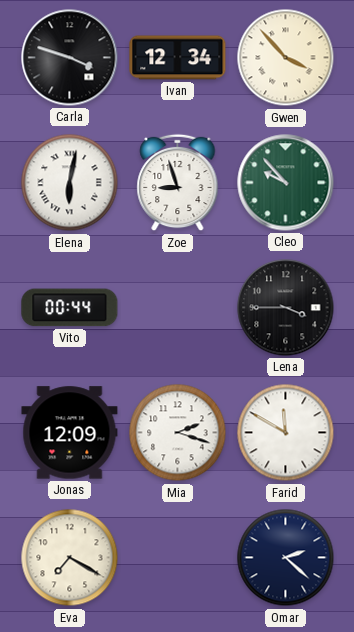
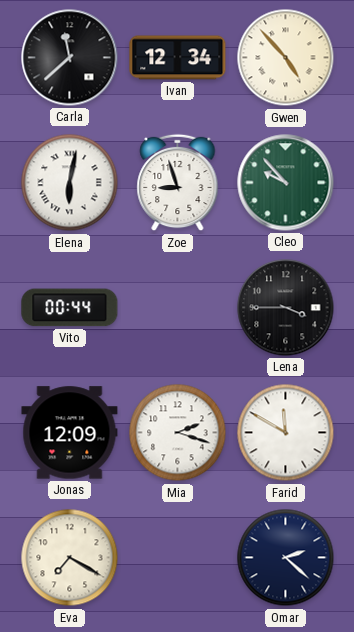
Carla: 3:48 -> 11:38
Gwen: 3:53 -> 4:53
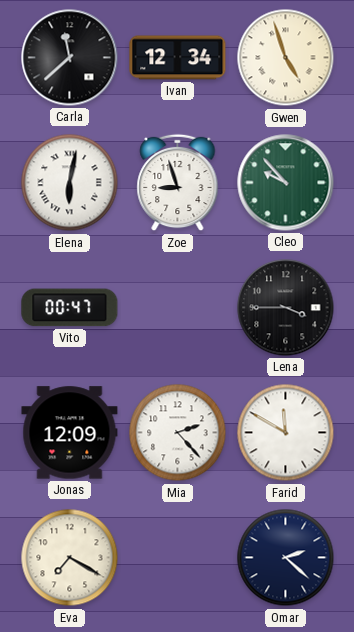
Gwen: 4:53 -> 4:57
Vito: 00:44 -> 00:47
Mia: 2:18 -> 2:23
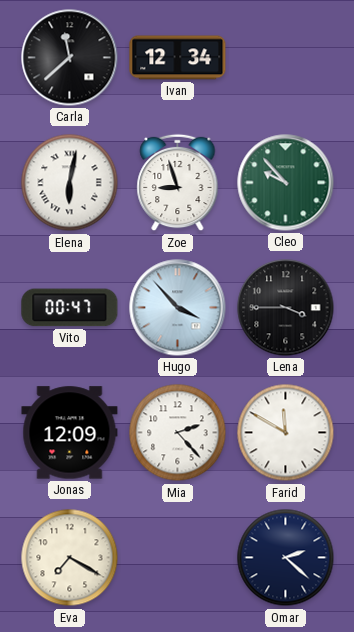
Gwen: 4:57 -> none
Hugo: none -> 3:53
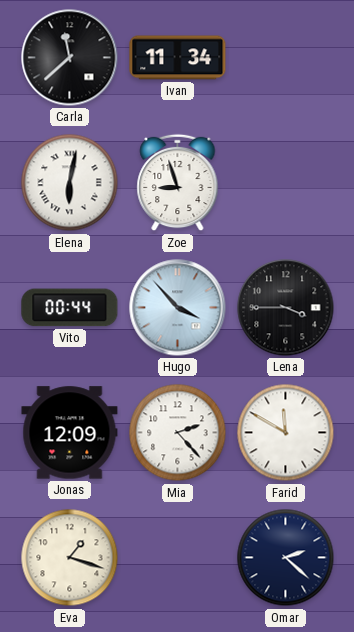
Ivan: 12:34 -> 11:34
Cleo: 9:53 -> none
Vito: 00:47 -> 00:44
Eva: 7:20 -> 1:18
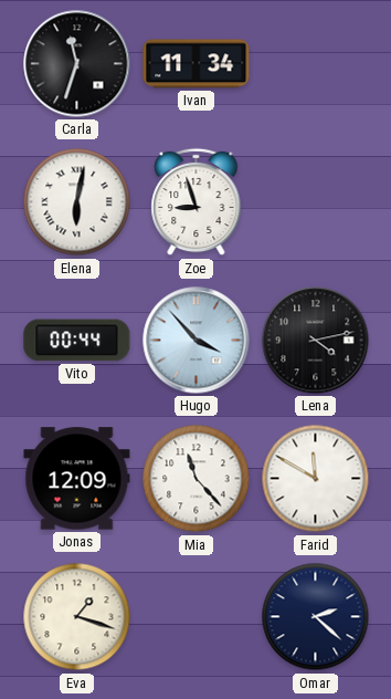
Carla: 11:38 -> 11:33
Lena: 3:45 -> 4:13
Mia: 2:23 -> 11:23
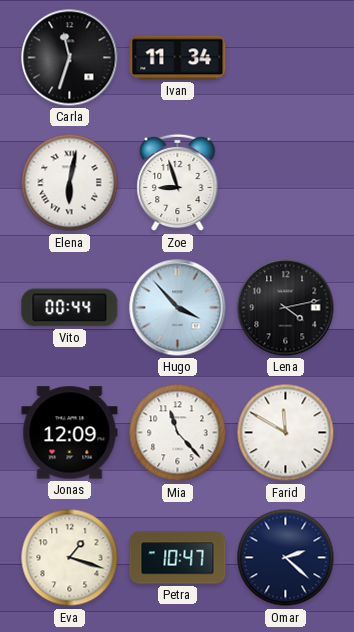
Petra: none -> 10:47
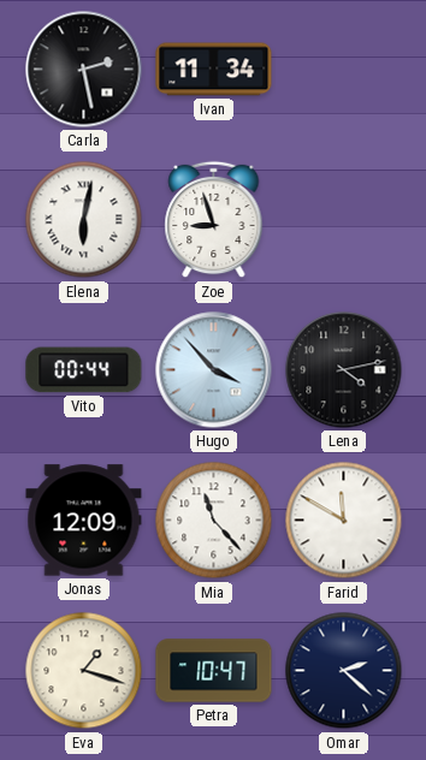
Carla: 11:33 -> 2:28
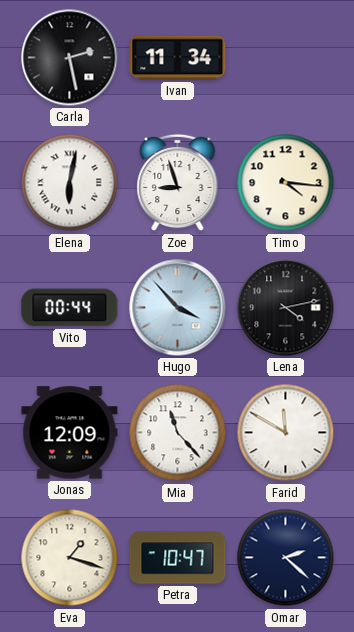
Timo: none -> 4:16
